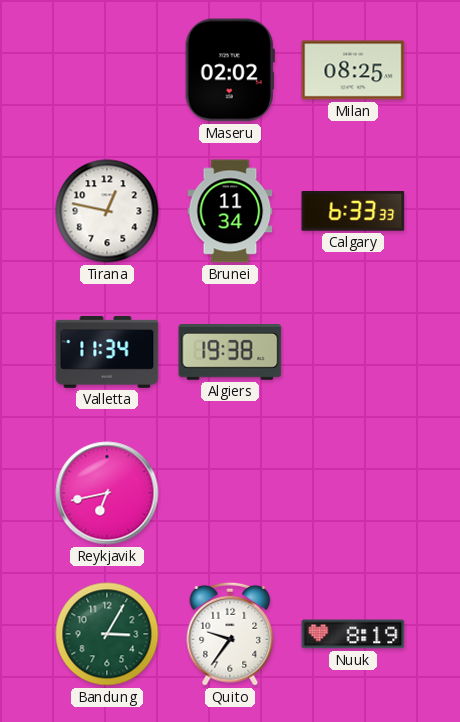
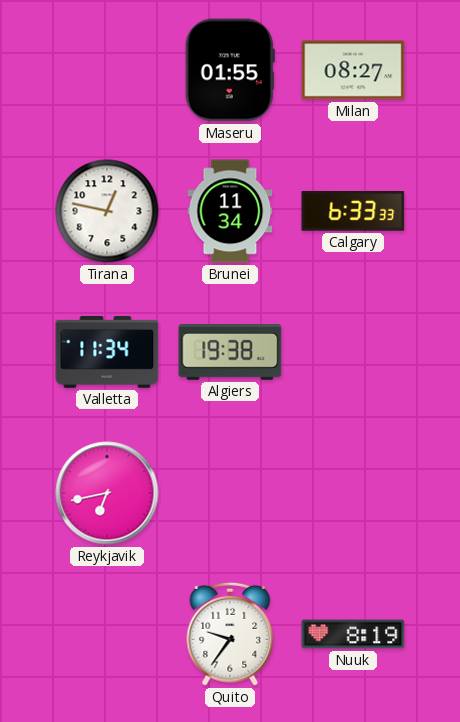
Maseru: 02:02 -> 01:55
Milan: 08:25 -> 08:27
Bandung: 3:05 -> none
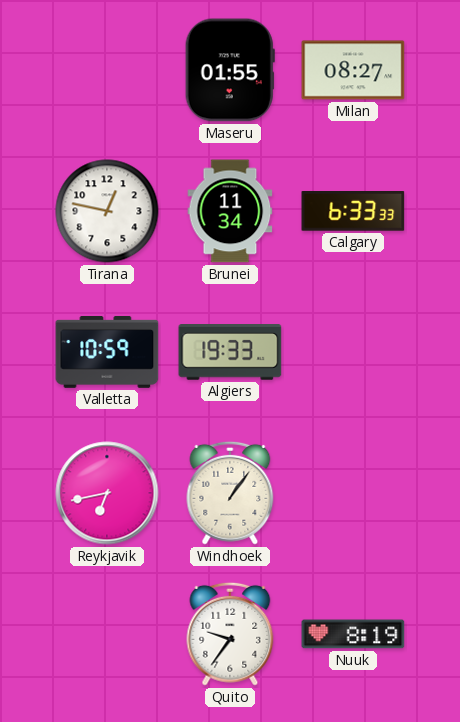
Valletta: 11:34 -> 10:59
Algiers: 19:38 -> 19:33
Windhoek: none -> 1:06
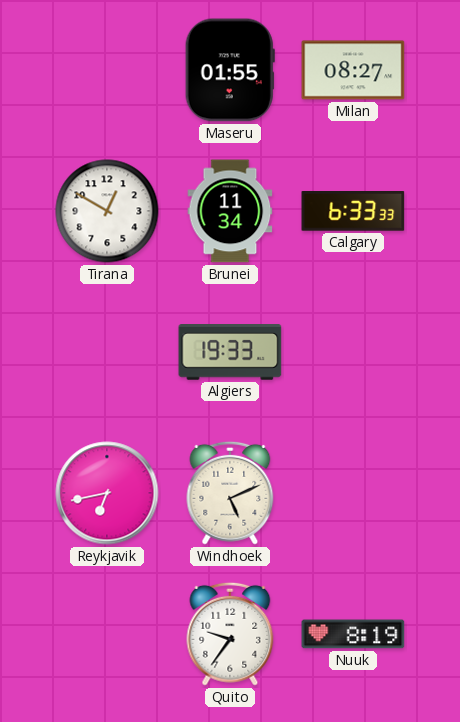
Tirana: 12:47 -> 12:50
Valletta: 10:59 -> none
Windhoek: 1:06 -> 5:11
